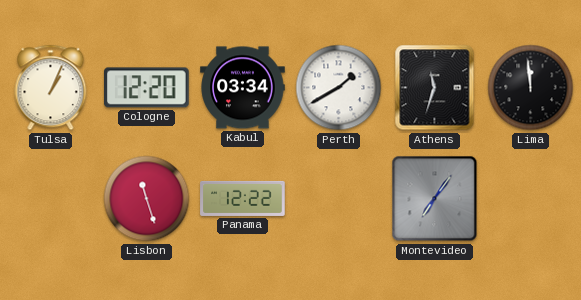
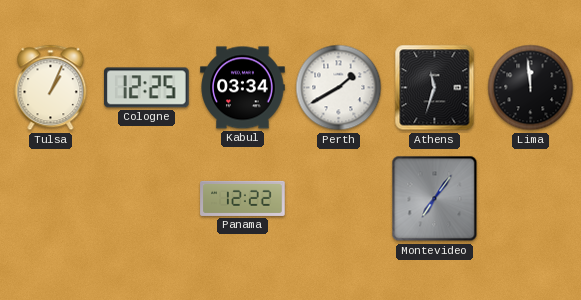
Cologne: 12:20 -> 12:25
Lisbon: 11:27 -> none
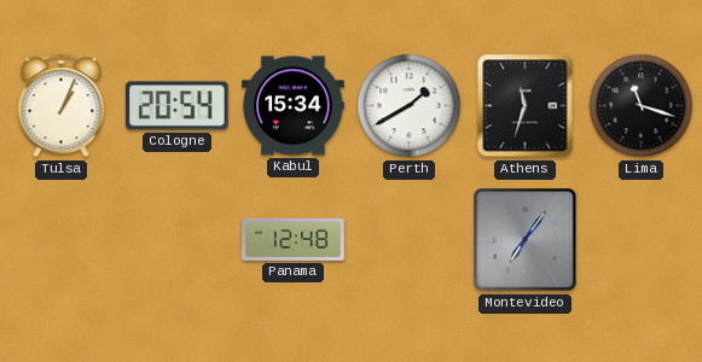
Cologne: 12:25 -> 20:54
Kabul: 03:34 -> 15:34
Lima: 11:59 -> 11:18
Panama: 12:22 -> 12:48
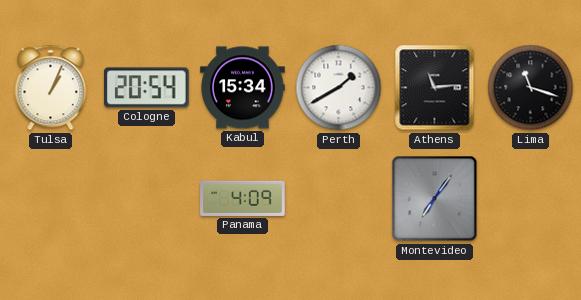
Athens: 11:33 -> 11:14
Panama: 12:48 -> 4:09
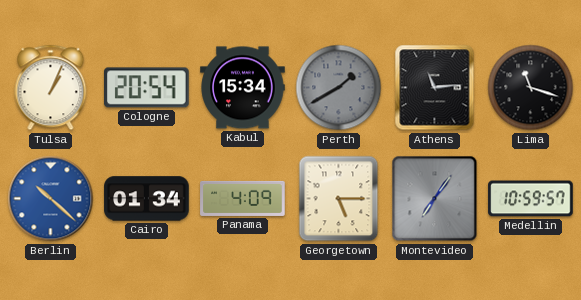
Perth dial: white -> grey
Berlin: none -> 10:22
Cairo: none -> 01:34
Georgetown: none -> 5:15
Medellin: none -> 10:59
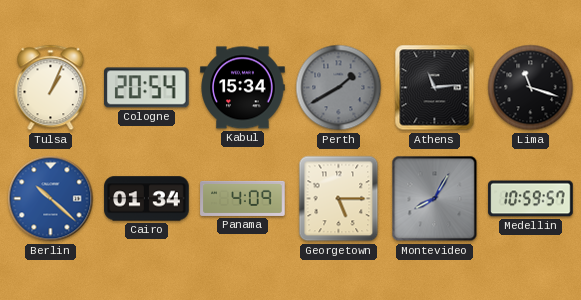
Montevideo: 7:06 -> 8:05
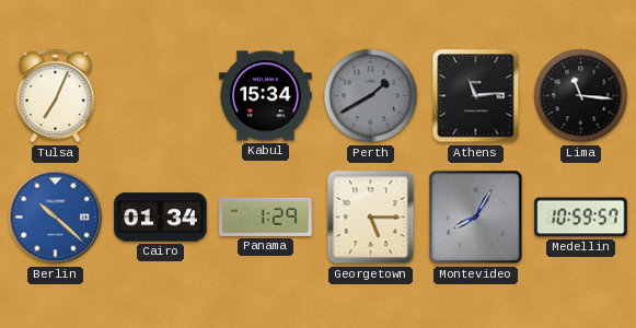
Tulsa: 1:04 -> 7:04
Cologne: 20:54 -> none
Lima: 11:18 -> 11:16
Panama: 4:09 -> 1:29
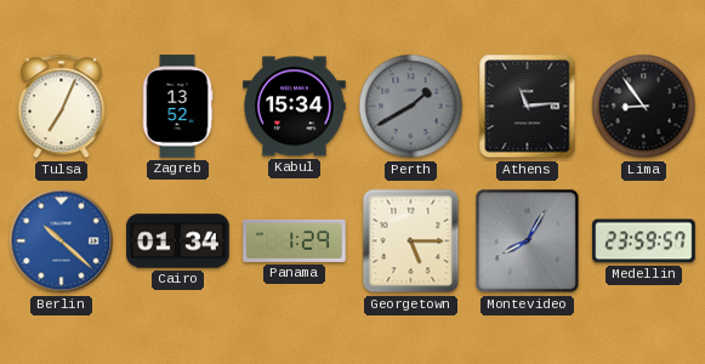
Zagreb: none -> 13:52
Lima: 11:16 -> 8:54
Medellin: 10:59 -> 23:59
